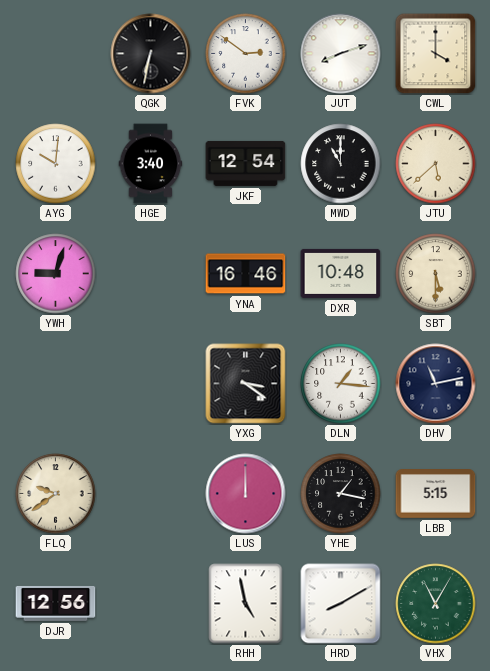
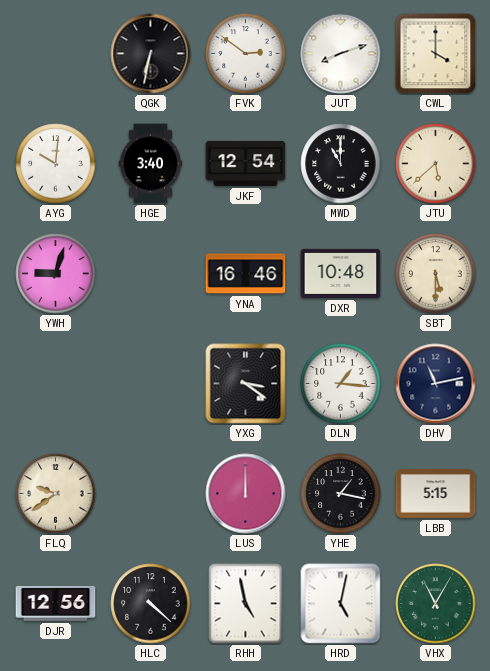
HLC: none -> 4:22
HRD: 8:10 -> 5:02
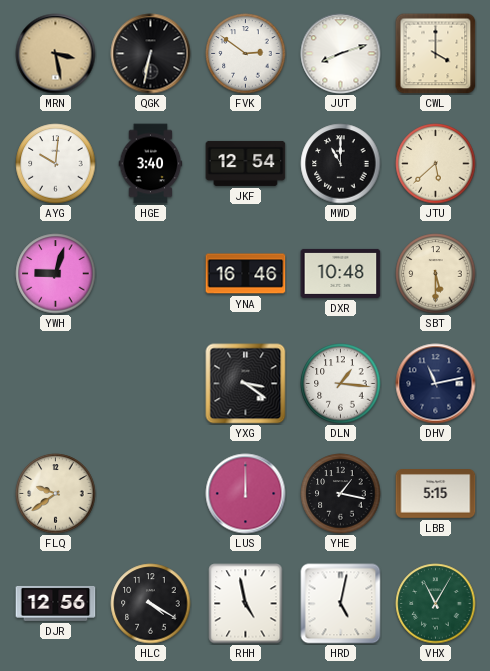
MRN: none -> 3:28
HLC: 4:22 -> 4:20
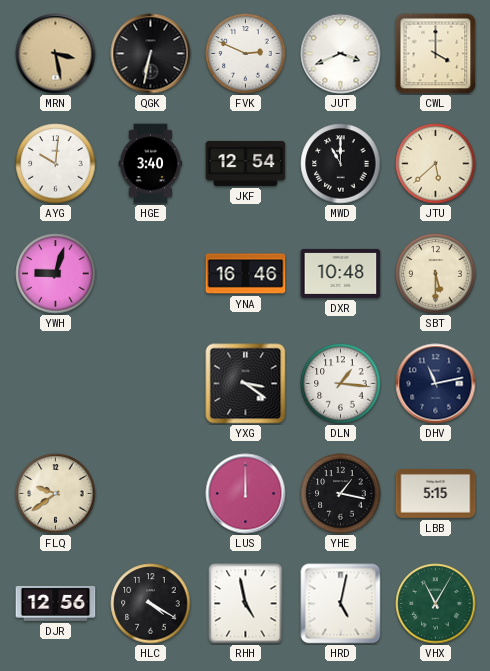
FVK: 2:51 -> 2:49
JUT: 8:12 -> 3:41
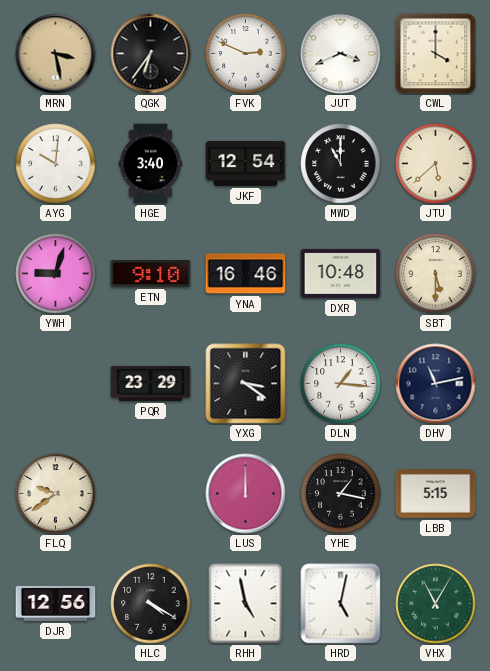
QGK: 6:32 -> 6:36
ETN: none -> 9:10
PQR: none -> 23:29
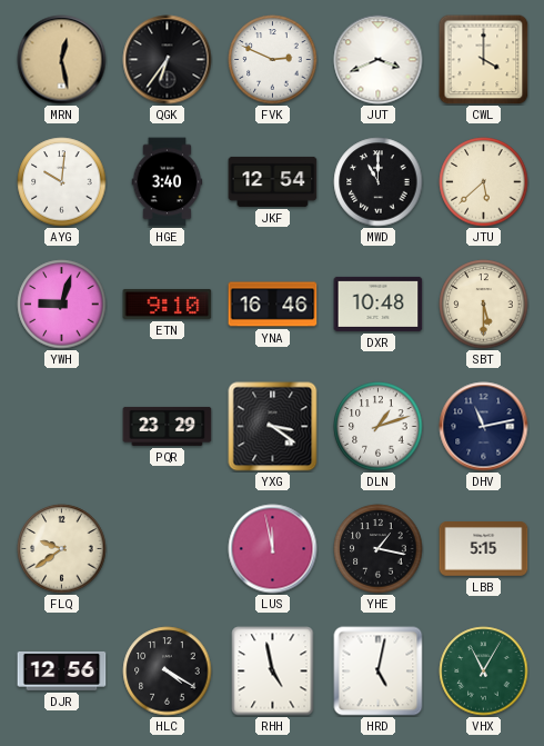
MRN: 3:28 -> 12:28
DLN: 1:16 -> 1:12
LUS: 12:00 -> 11:58
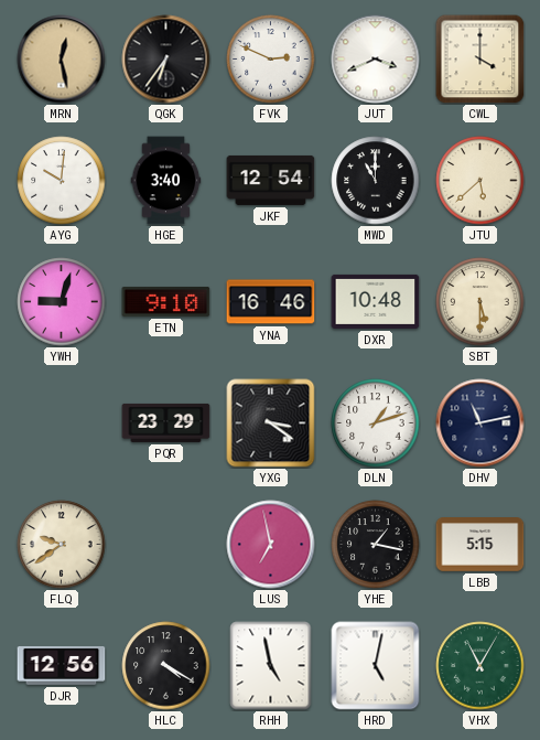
LUS: 11:58 -> 6:58
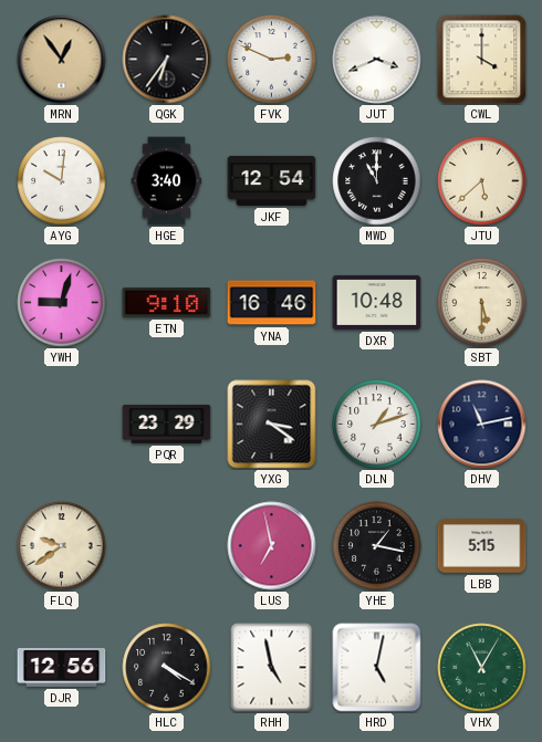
MRN: 12:28 -> 12:54
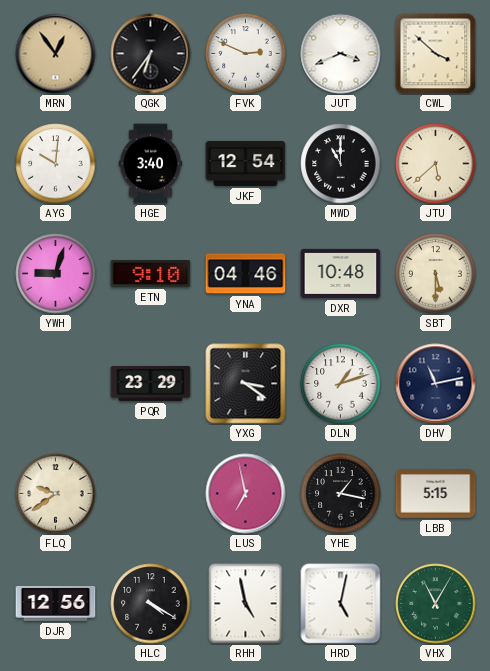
CWL: 4:00 -> 3:52
YNA: 16:46 -> 04:46
